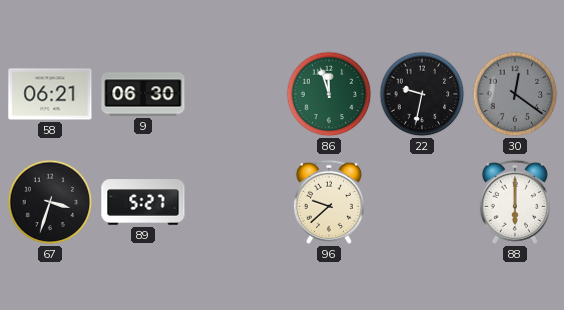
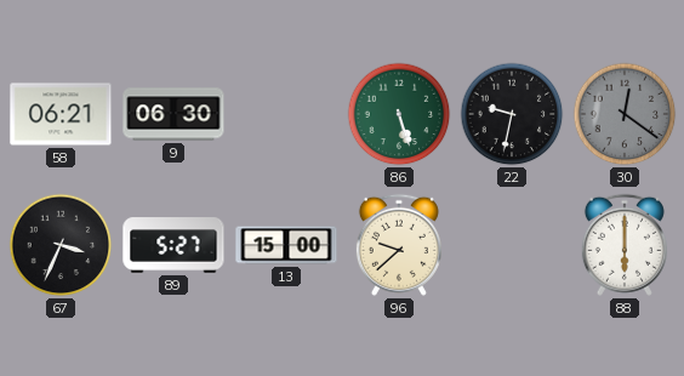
86: 11:57 -> 5:27
67: 3:33 -> 3:34
13: none -> 15:00
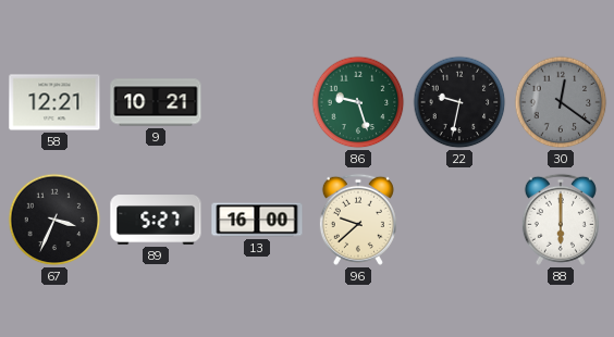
58: 06:21 -> 12:21
9: 06:30 -> 10:21
86: 5:27 -> 9:27
13: 15:00 -> 16:00
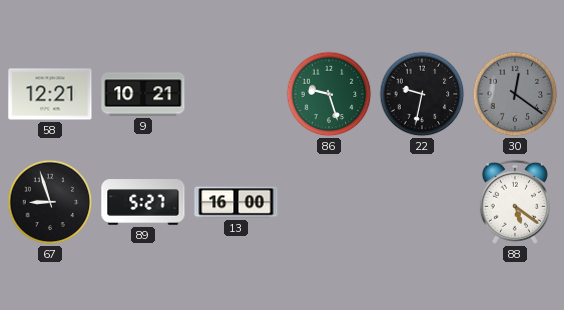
67: 3:34 -> 8:57
96: 9:38 -> none
88: 6:00 -> 5:21
